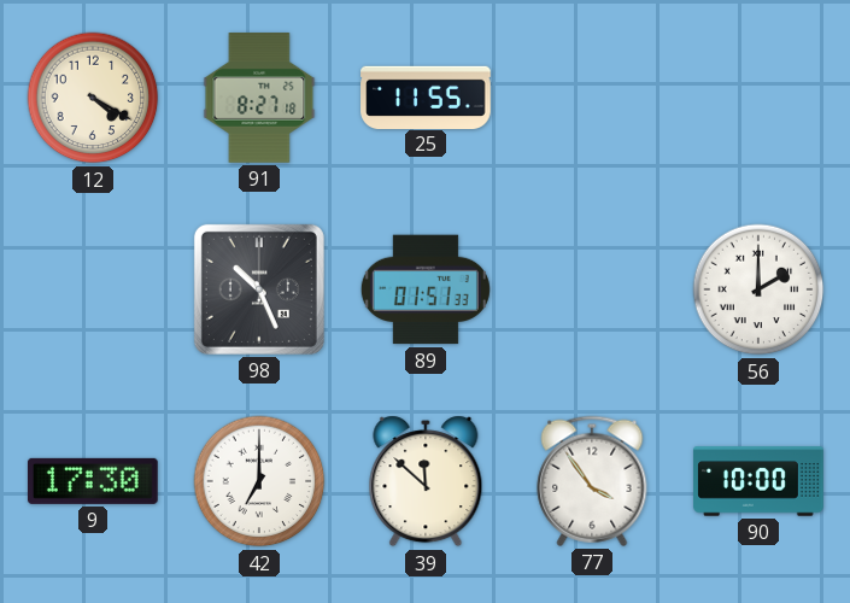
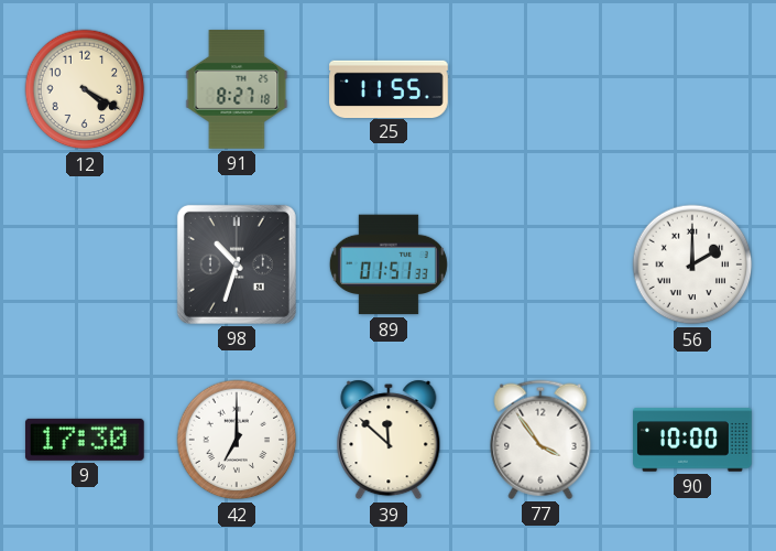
98: 10:26 -> 10:33
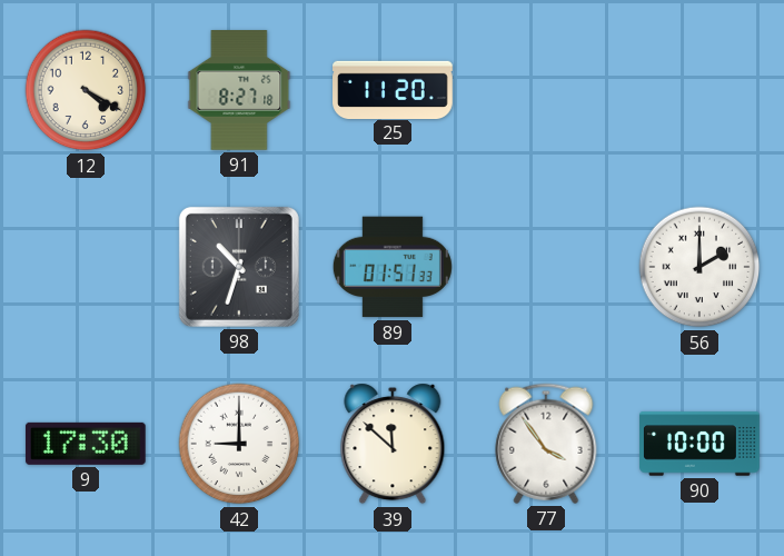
25: 11:55 -> 11:20
42: 7:00 -> 9:00
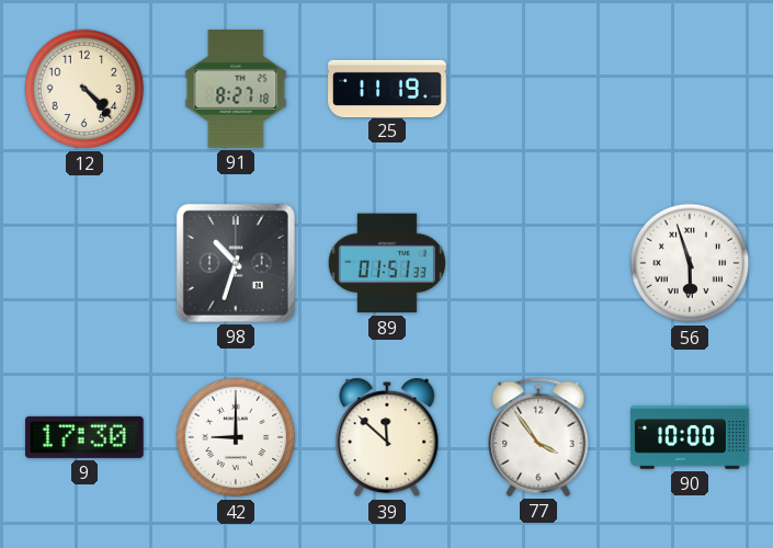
12: 4:20 -> 4:23
25: 11:20 -> 11:19
56: 2:00 -> 5:57
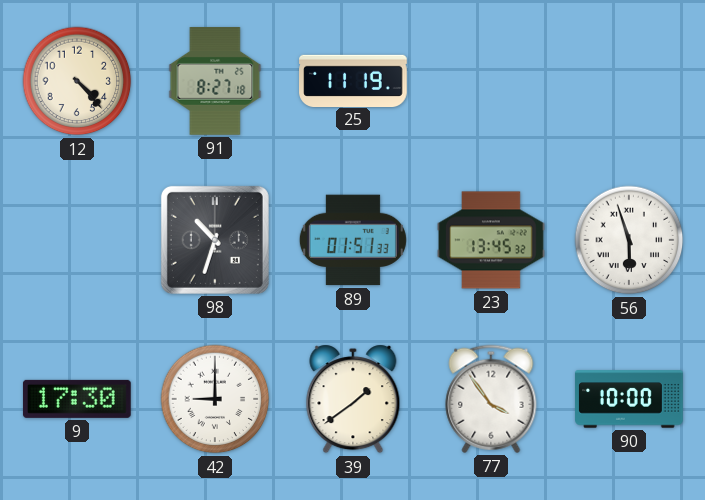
23: none -> 13:45
39: 11:52 -> 1:39
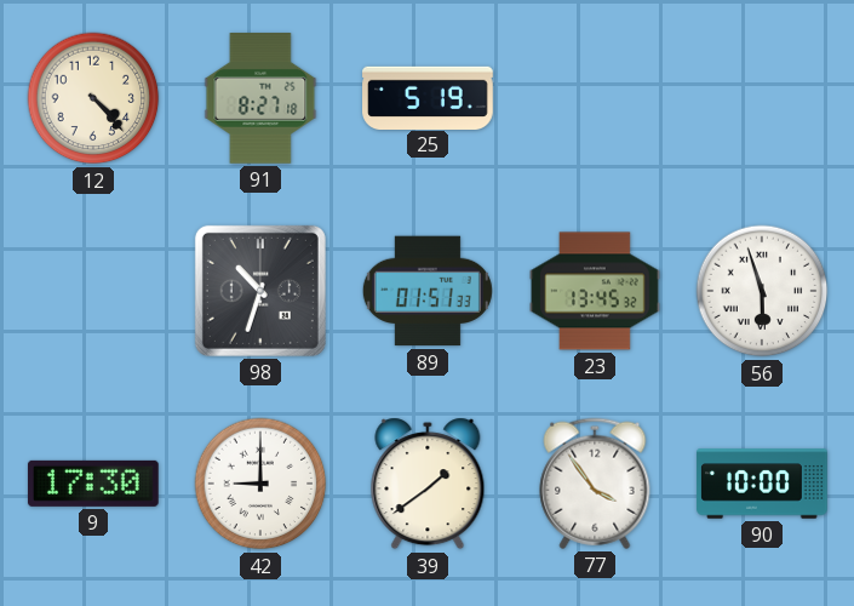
25: 11:19 -> 5:19
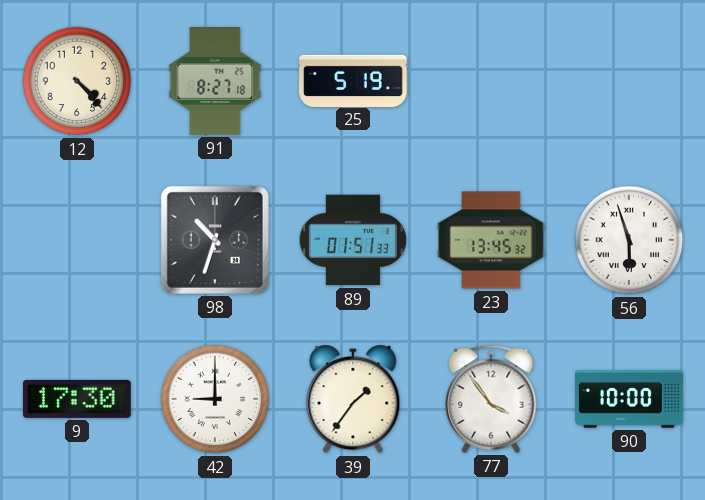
39: 1:39 -> 1:36
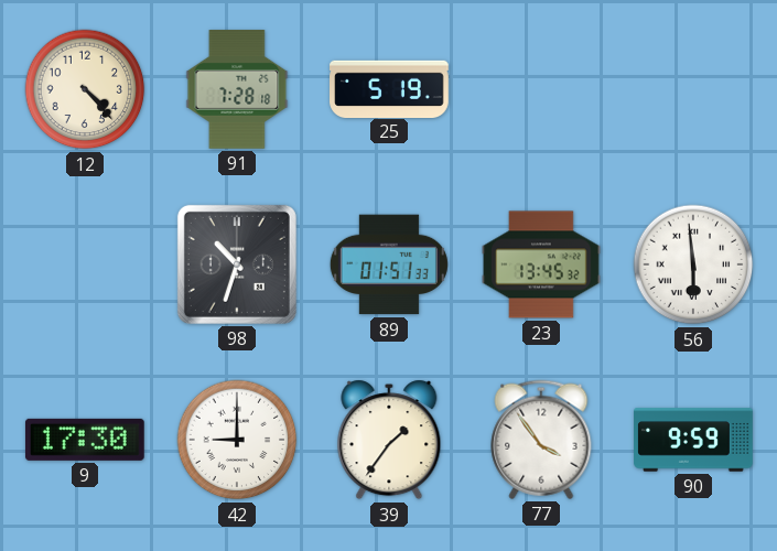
91: 8:27 -> 7:28
56: 5:57 -> 5:59
90: 10:00 -> 9:59
